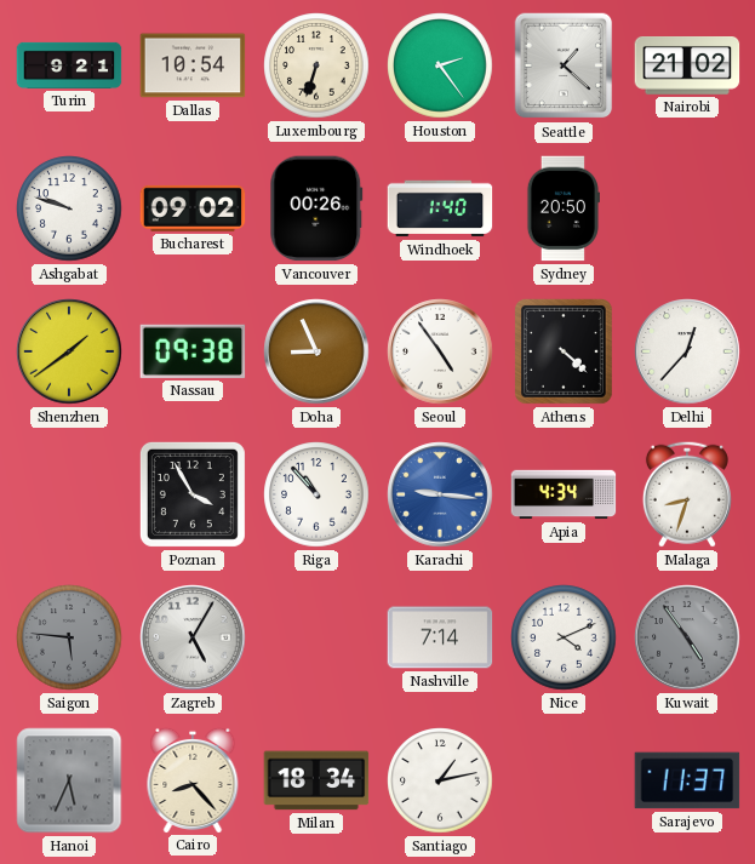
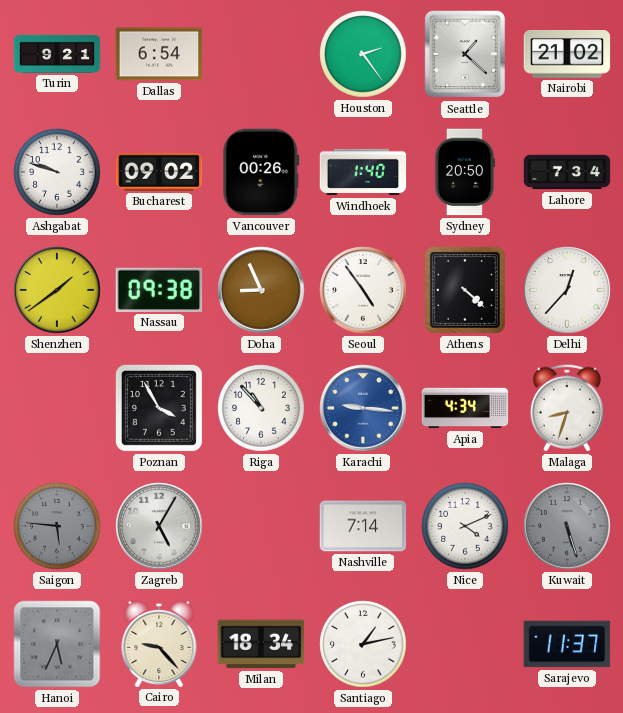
Dallas: 10:54 -> 6:54
Luxembourg: 6:33 -> none
Lahore: none -> 7:34
Kuwait: 4:54 -> 5:27
Cairo: 8:23 -> 9:23
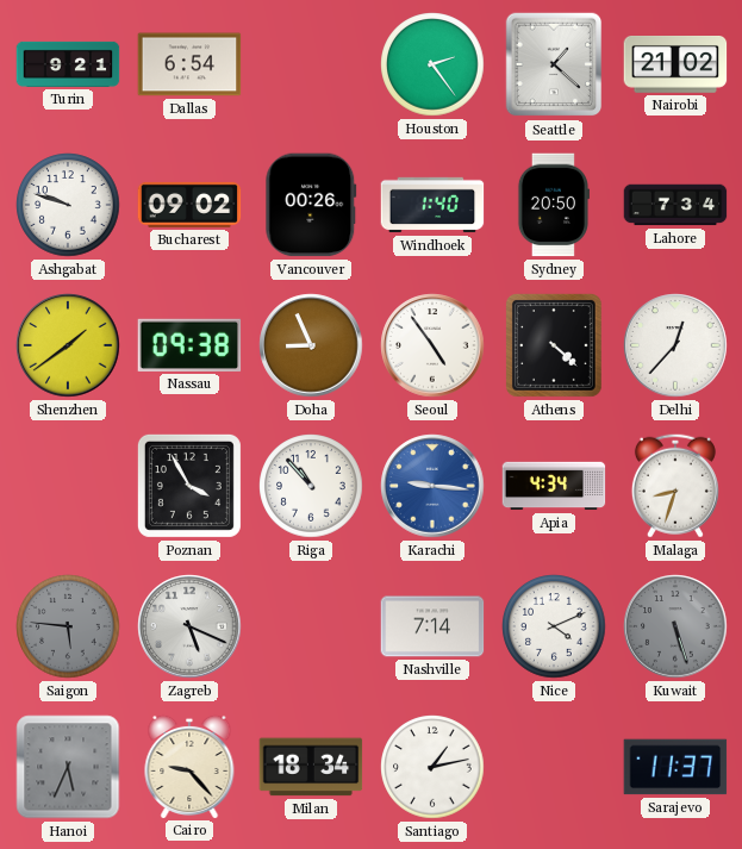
Zagreb: 5:05 -> 5:19
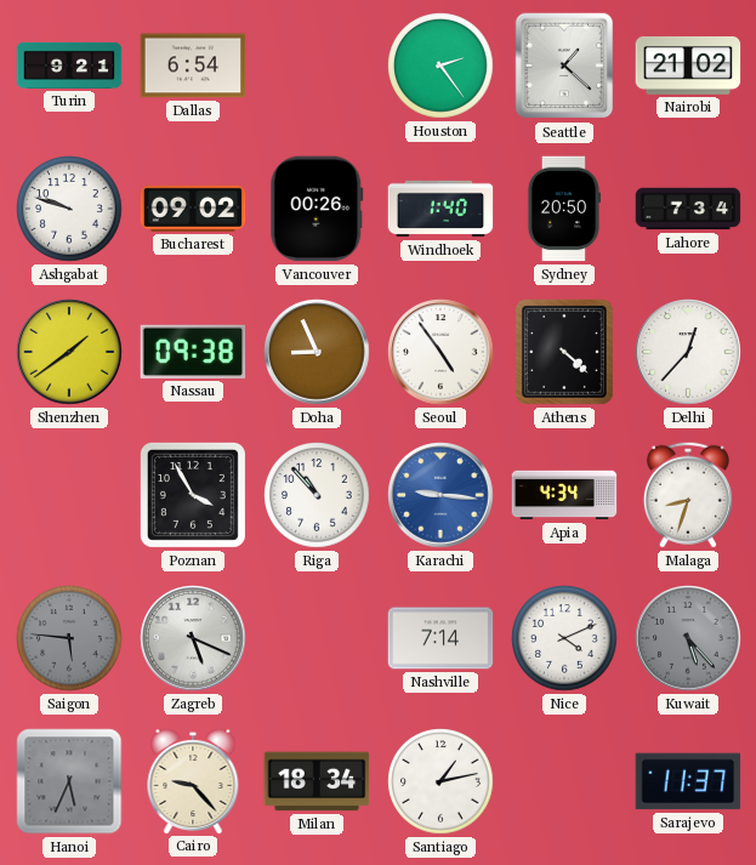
Kuwait: 5:27 -> 5:23
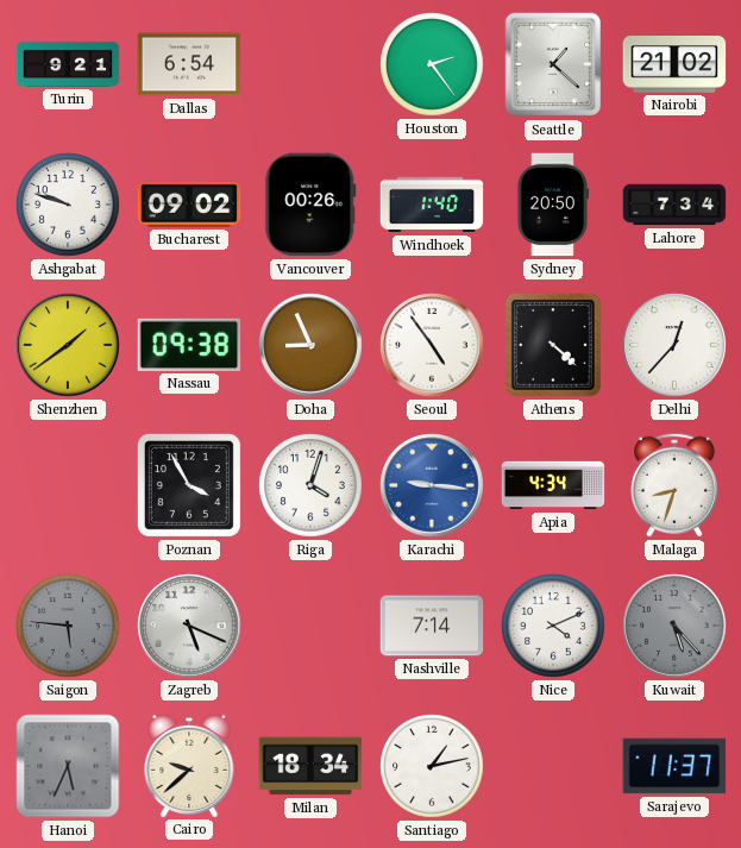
Riga: 10:53 -> 4:03
Cairo: 9:23 -> 9:38
